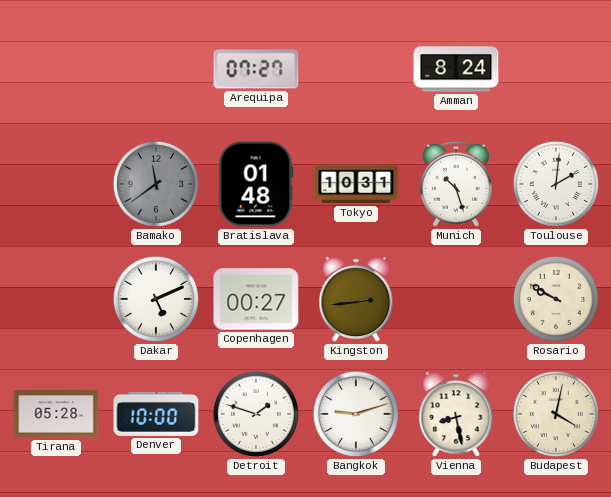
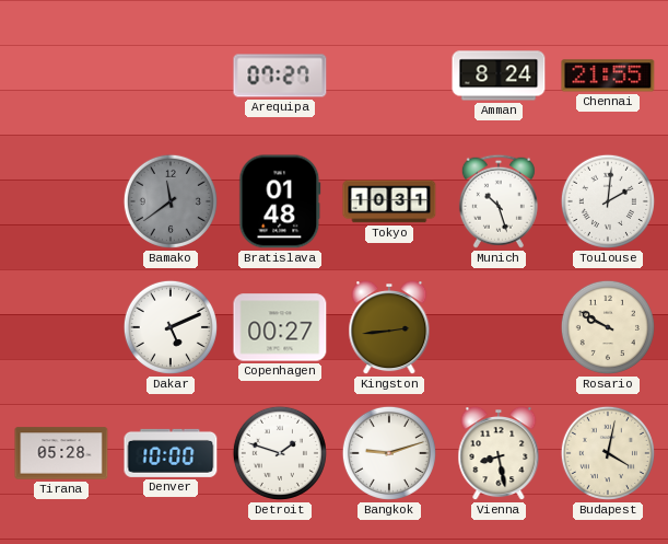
Chennai: none -> 21:55
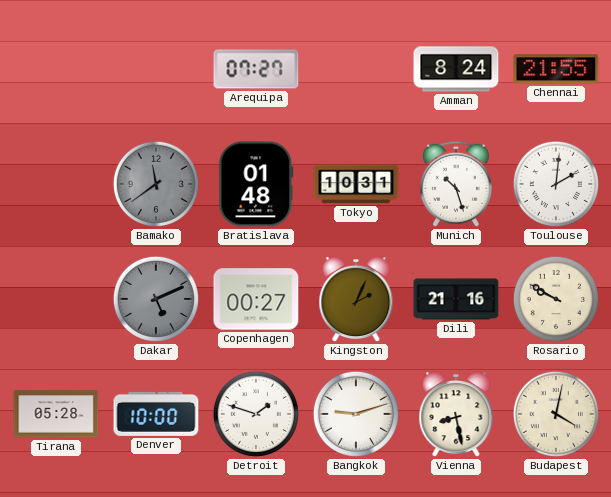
Dakar dial: white -> grey
Kingston: 2:44 -> 2:04
Dili: none -> 21:16
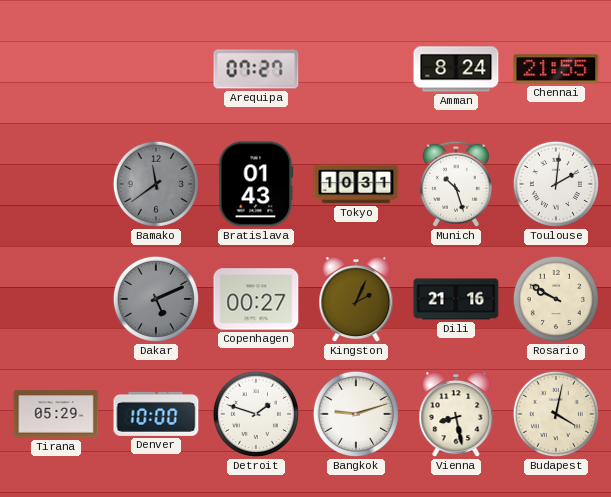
Bratislava: 01:48 -> 01:43
Tirana: 05:28 -> 05:29
